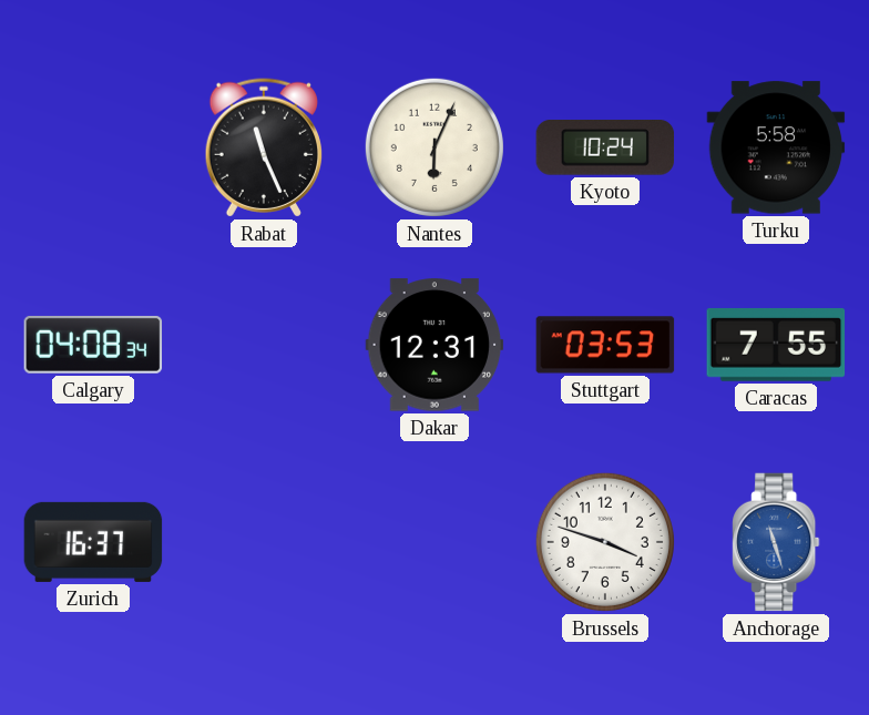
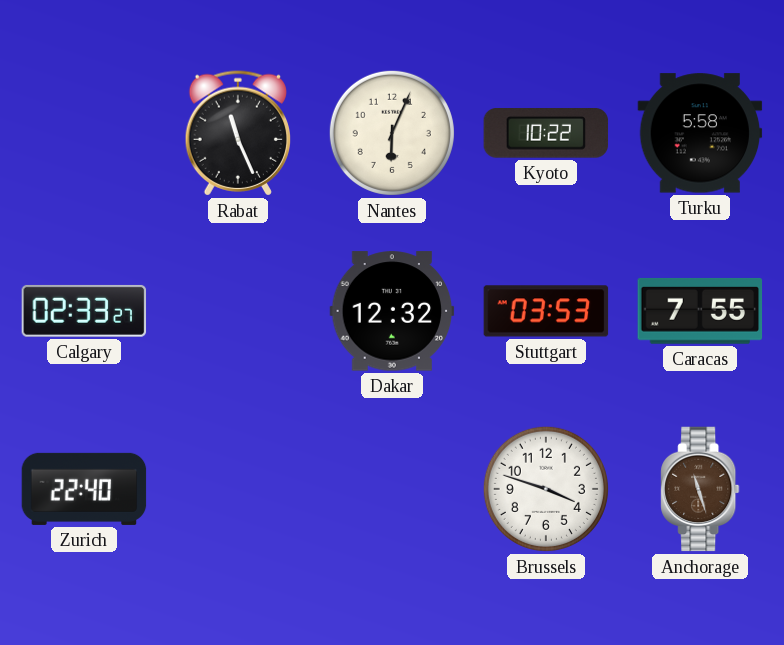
Kyoto: 10:24 -> 10:22
Calgary: 04:08 -> 02:33
Dakar: 12:31 -> 12:32
Zurich: 16:37 -> 22:40
Anchorage dial: blue -> brown
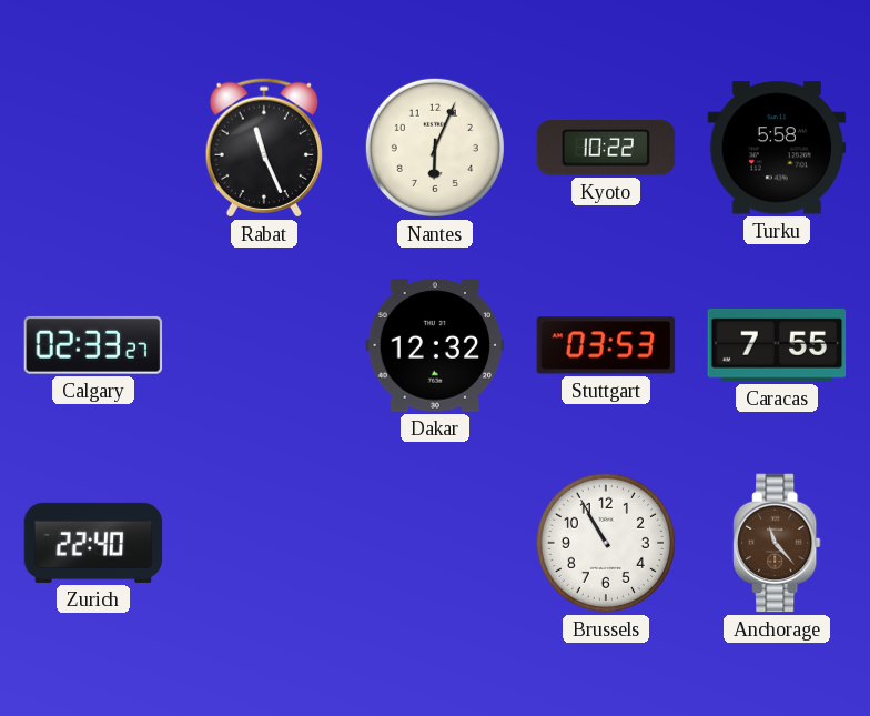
Brussels: 3:48 -> 10:55
Anchorage: 11:27 -> 11:23
